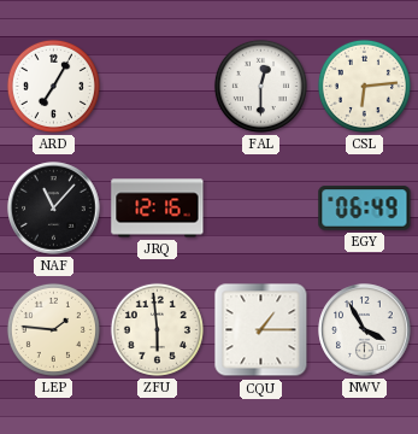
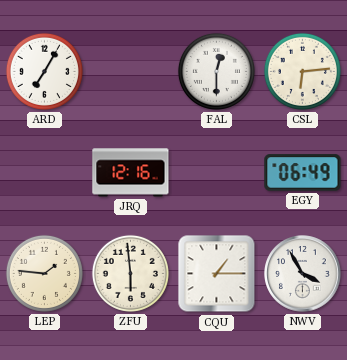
NAF: 11:07 -> none
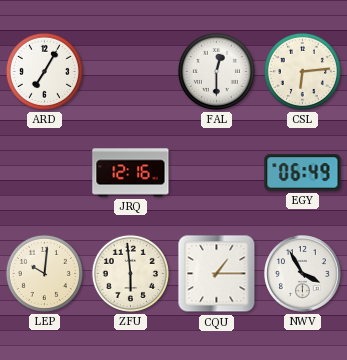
LEP: 1:46 -> 10:01
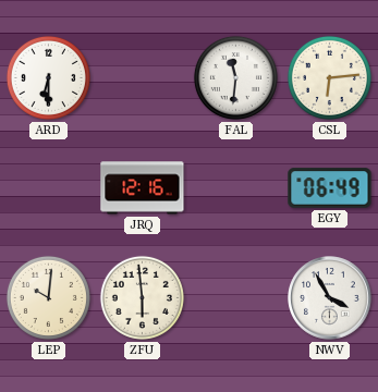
ARD: 7:05 -> 6:30
FAL: 12:30 -> 11:31
CQU: 1:15 -> none
